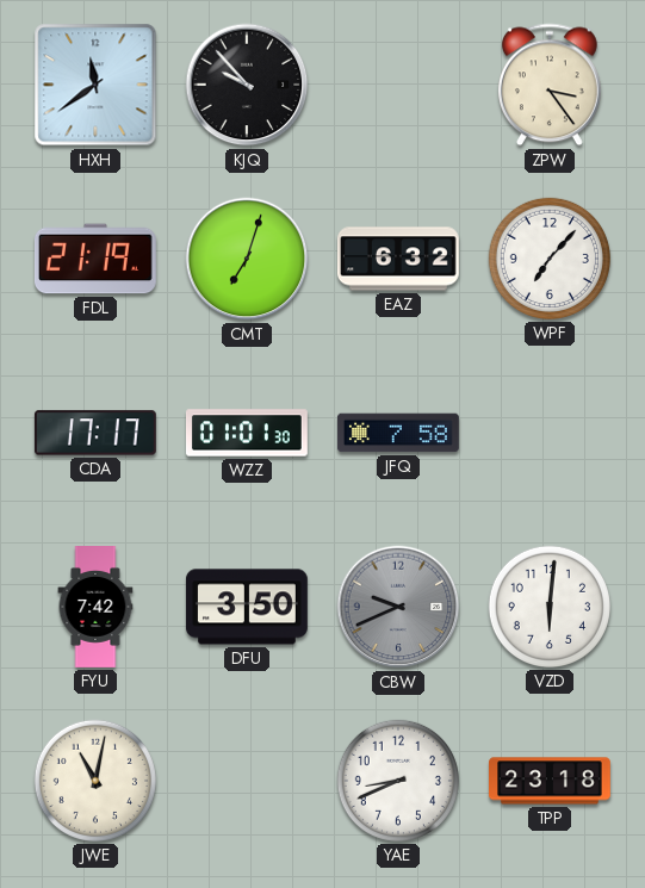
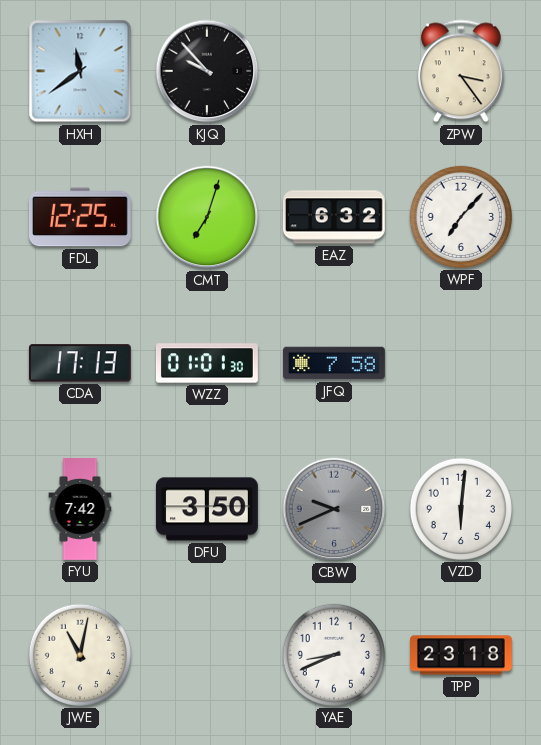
FDL: 21:19 -> 12:25
CDA: 17:17 -> 17:13
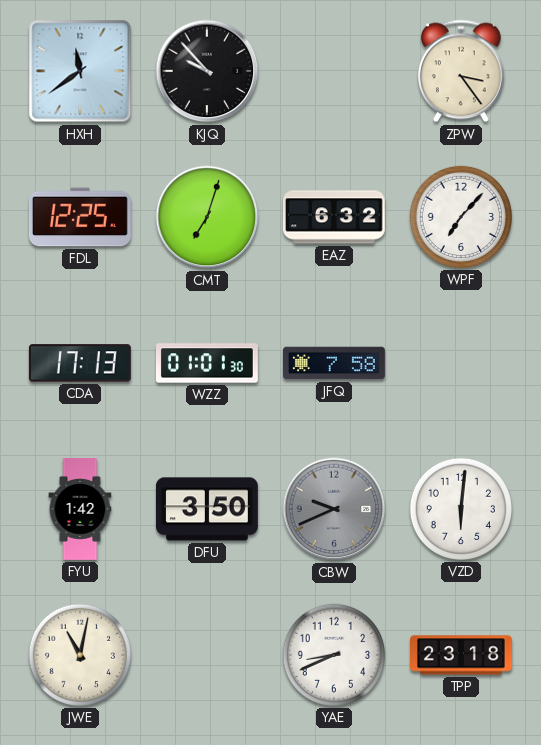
FYU: 7:42 -> 1:42
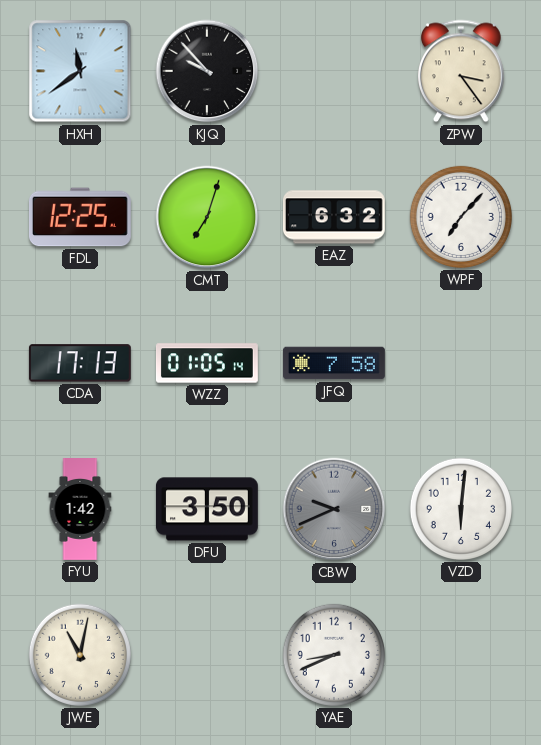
WZZ: 01:01 -> 01:05
TPP: 23:18 -> none
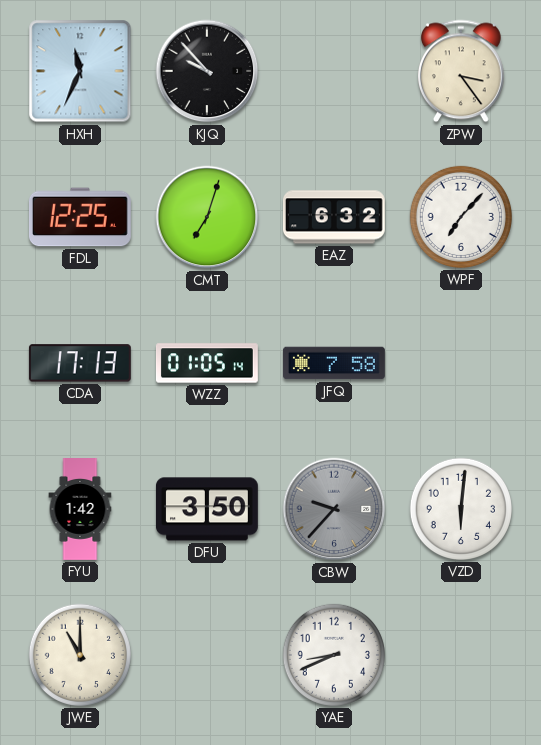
HXH: 11:39 -> 11:34
CBW: 9:41 -> 9:37
JWE: 11:02 -> 11:00
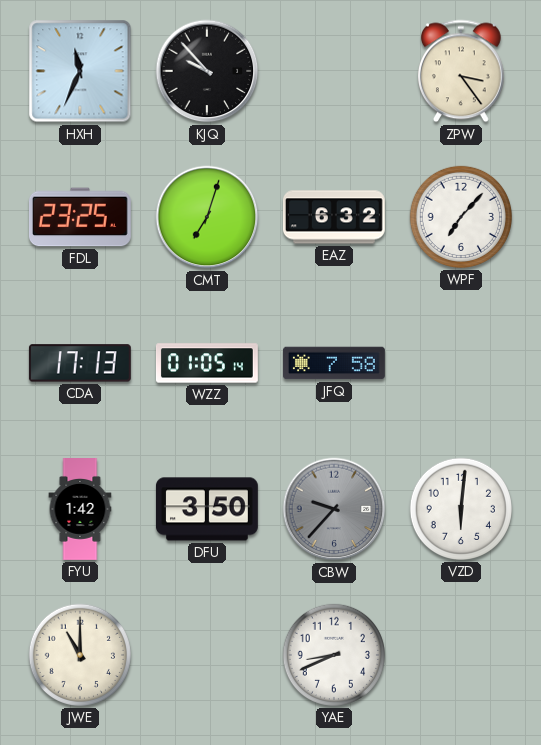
FDL: 12:25 -> 23:25
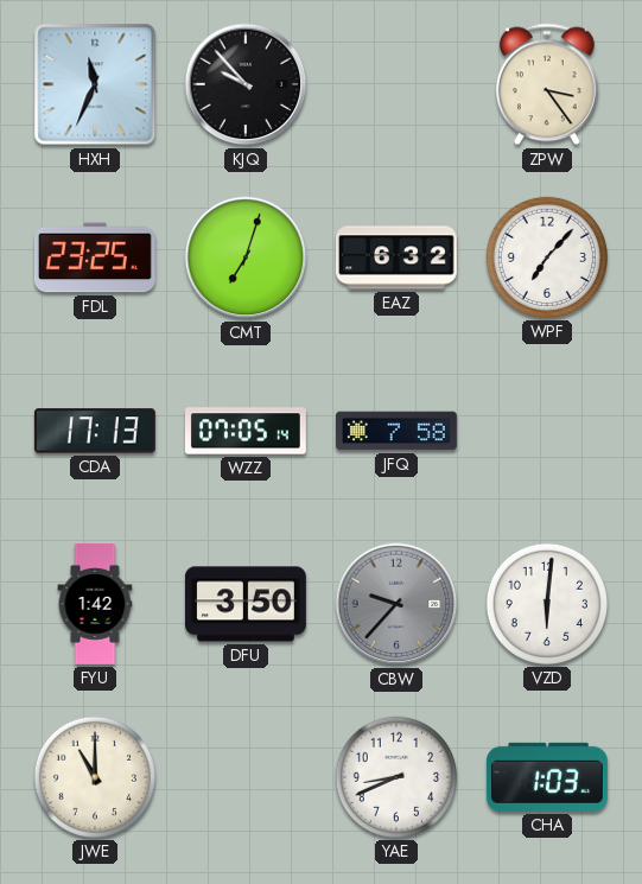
WZZ: 01:05 -> 07:05
CHA: none -> 1:03
